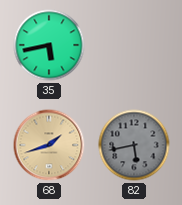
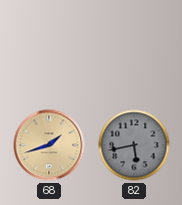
35: 5:43 -> none
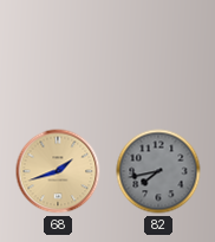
82: 5:43 -> 7:43
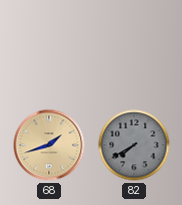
82: 7:43 -> 7:40
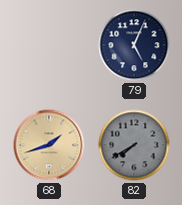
79: none -> 5:04
